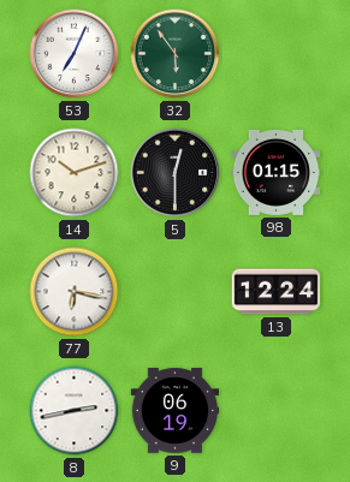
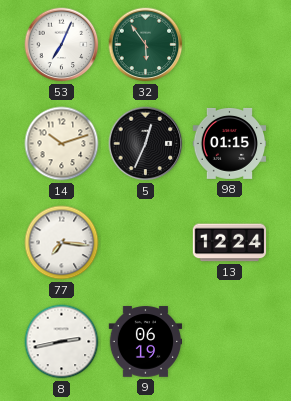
5: 12:30 -> 12:34
77: 6:17 -> 7:16
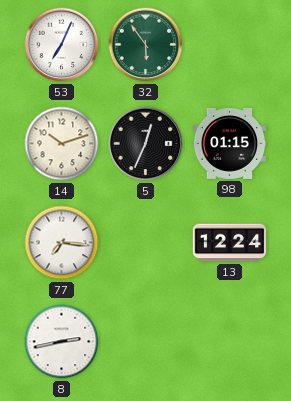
9: 06:19 -> none
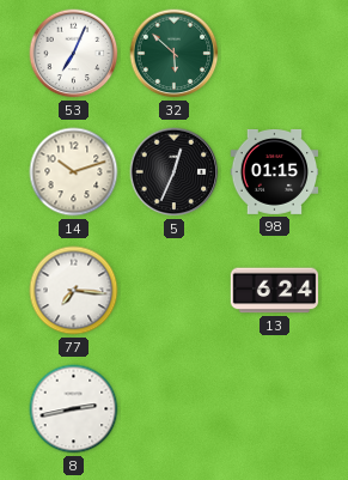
32: 5:54 -> 5:52
13: 12:24 -> 6:24
